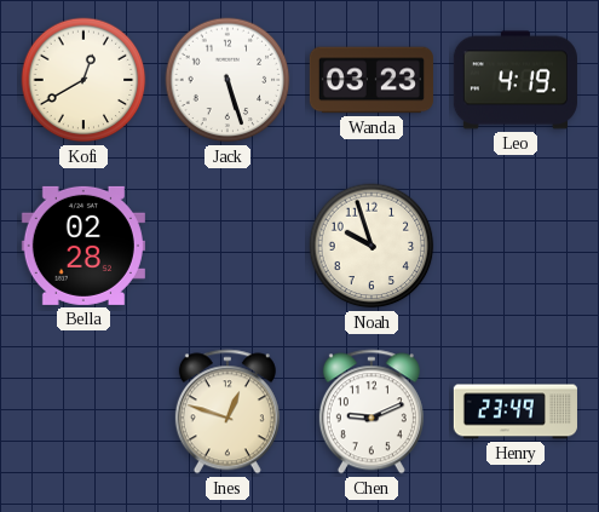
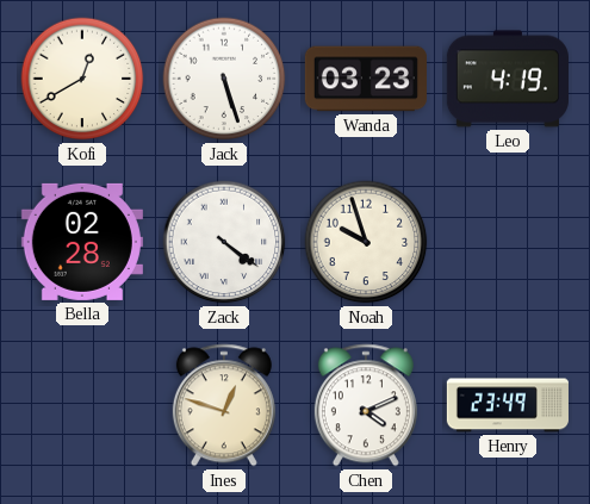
Zack: none -> 4:21
Chen: 9:11 -> 4:11
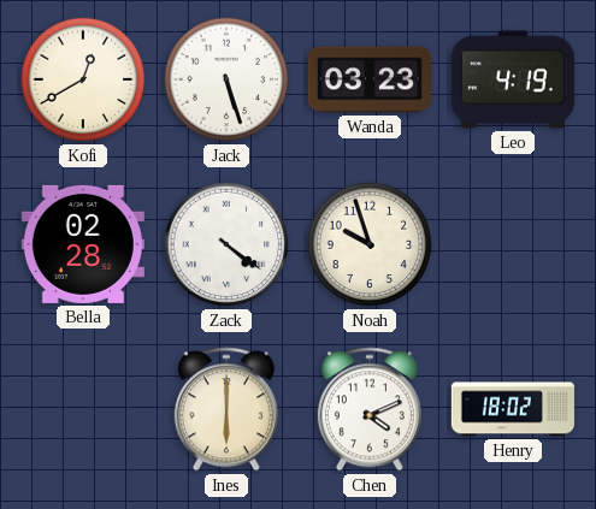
Ines: 12:48 -> 6:00
Henry: 23:49 -> 18:02
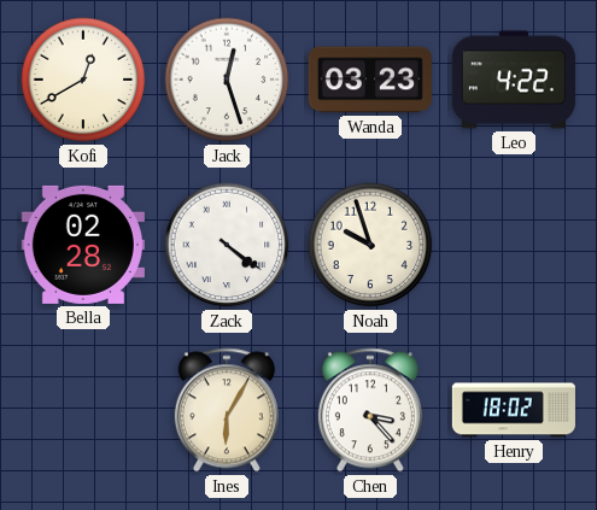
Jack: 5:27 -> 12:27
Leo: 4:19 -> 4:22
Ines: 6:00 -> 6:05
Chen: 4:11 -> 3:23
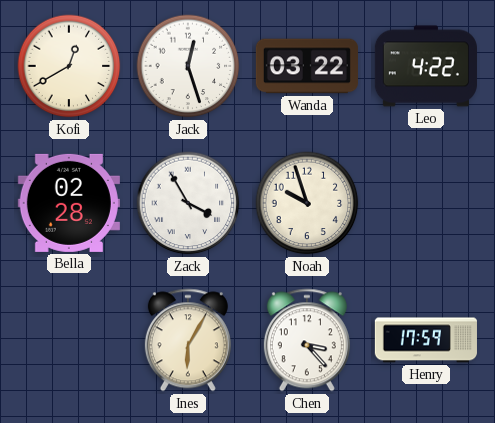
Wanda: 03:23 -> 03:22
Zack: 4:21 -> 3:55
Henry: 18:02 -> 17:59
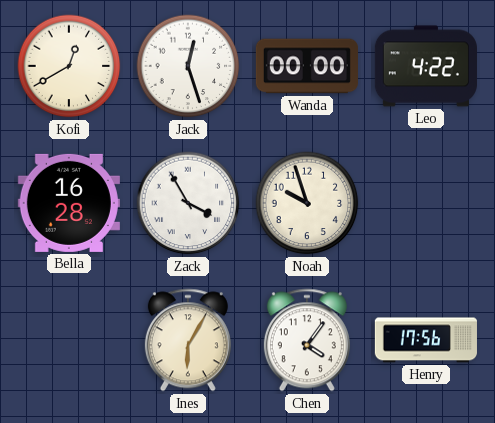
Wanda: 03:22 -> 00:00
Bella: 02:28 -> 16:28
Chen: 3:23 -> 4:06
Henry: 17:59 -> 17:56
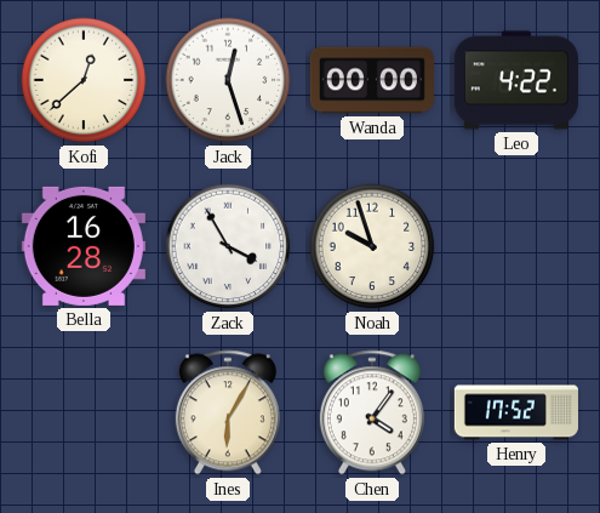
Kofi: 12:40 -> 12:38
Henry: 17:56 -> 17:52
